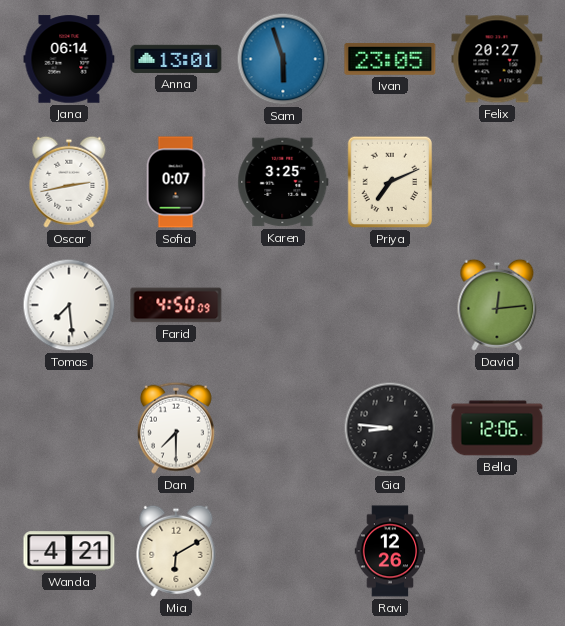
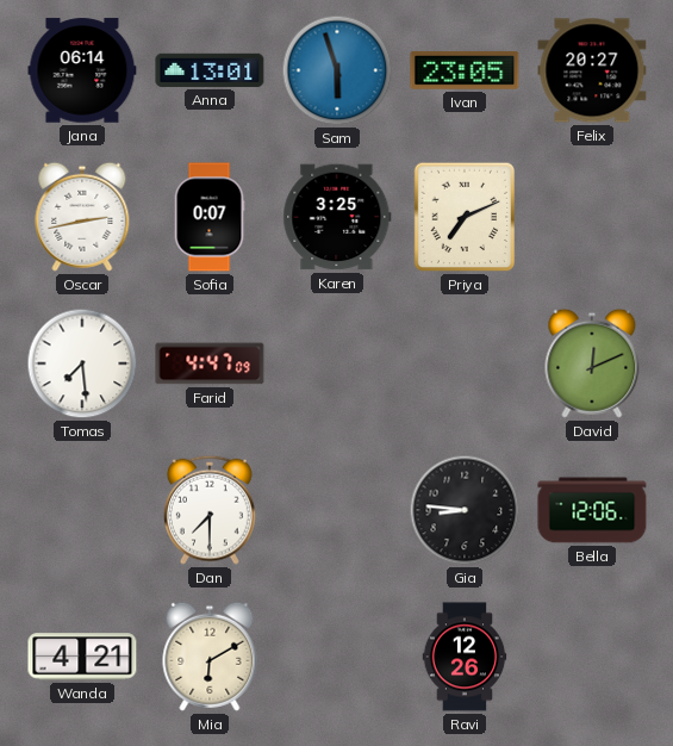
Farid: 4:50 -> 4:47
David: 12:14 -> 12:11
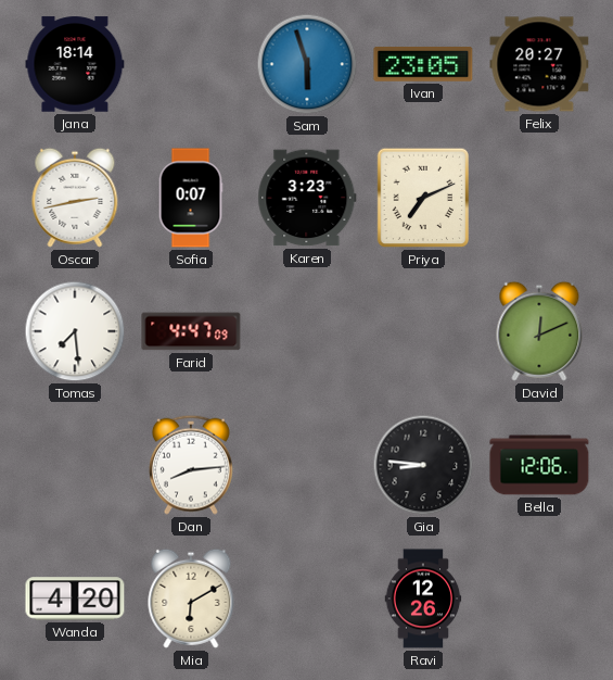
Jana: 06:14 -> 18:14
Anna: 13:01 -> none
Karen: 3:25 -> 3:23
Dan: 7:30 -> 8:14
Wanda: 4:21 -> 4:20
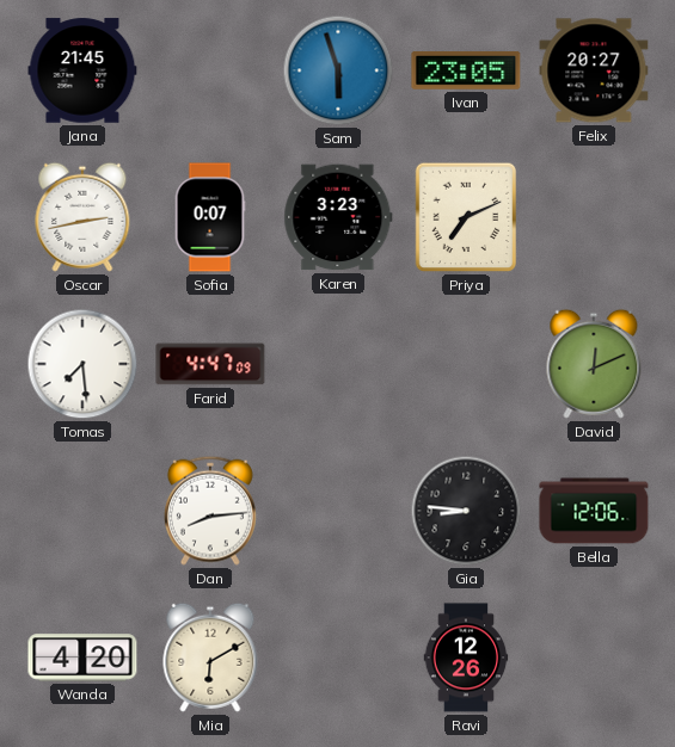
Jana: 18:14 -> 21:45
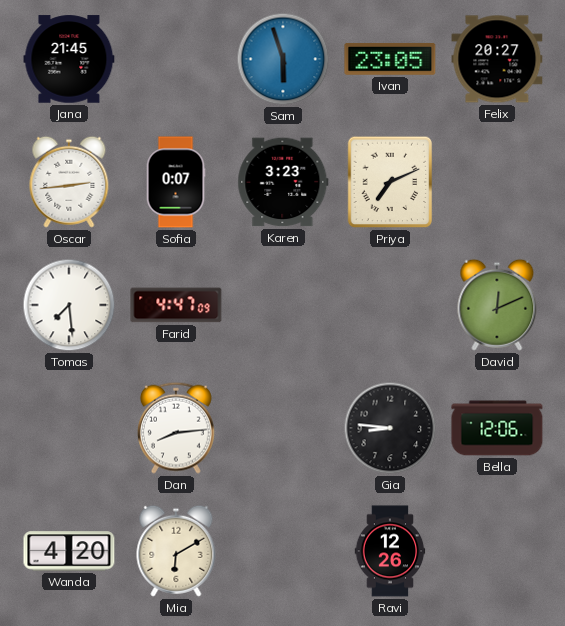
Oscar: 2:43 -> 2:44
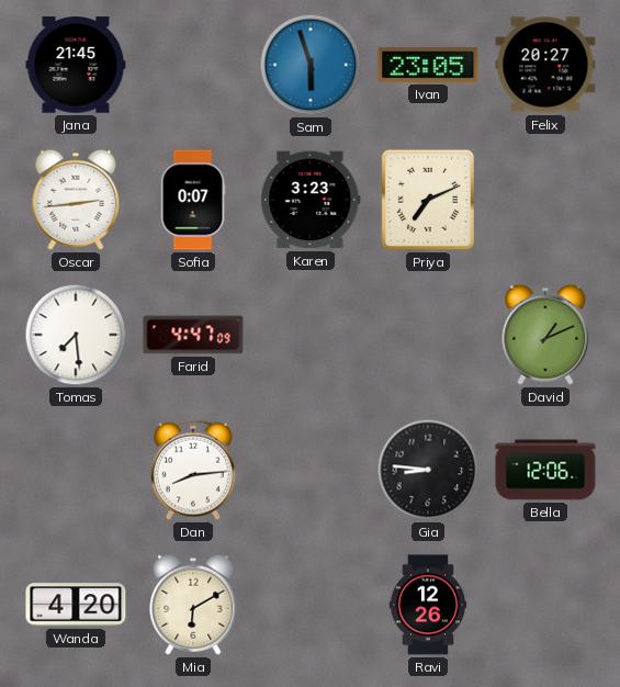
David: 12:11 -> 1:11
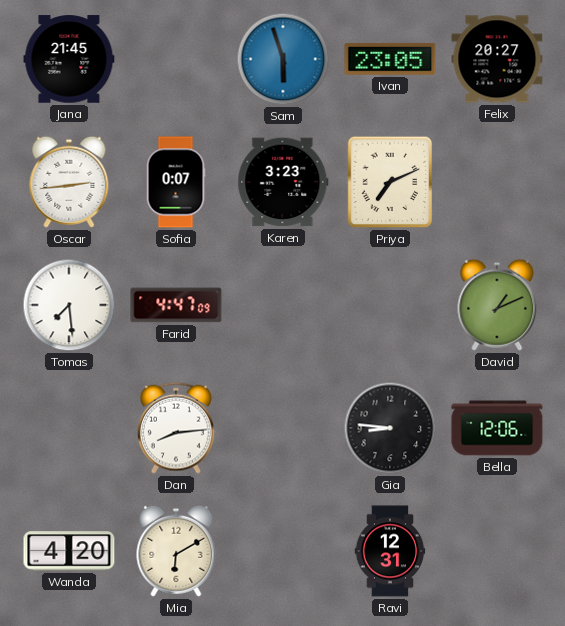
Ravi: 12:26 -> 12:31
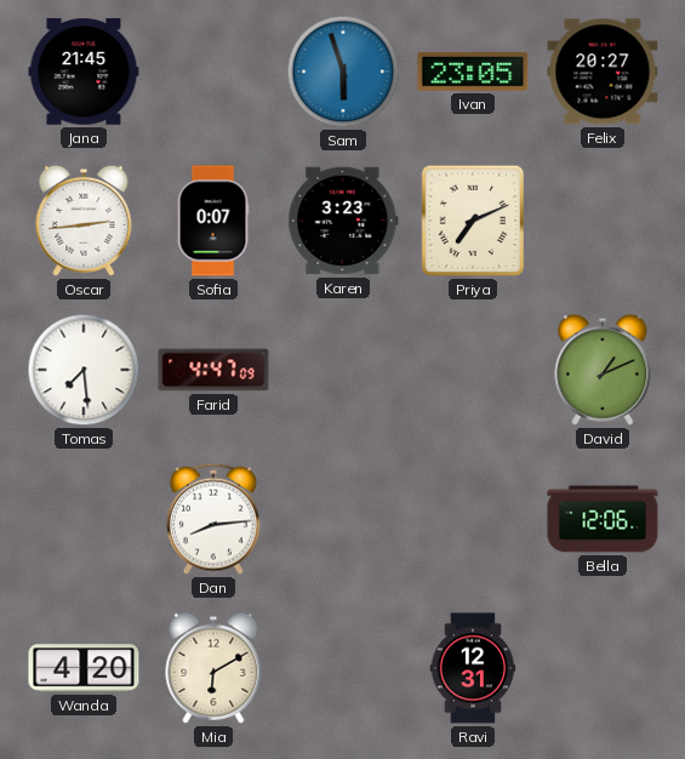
Gia: 8:46 -> none
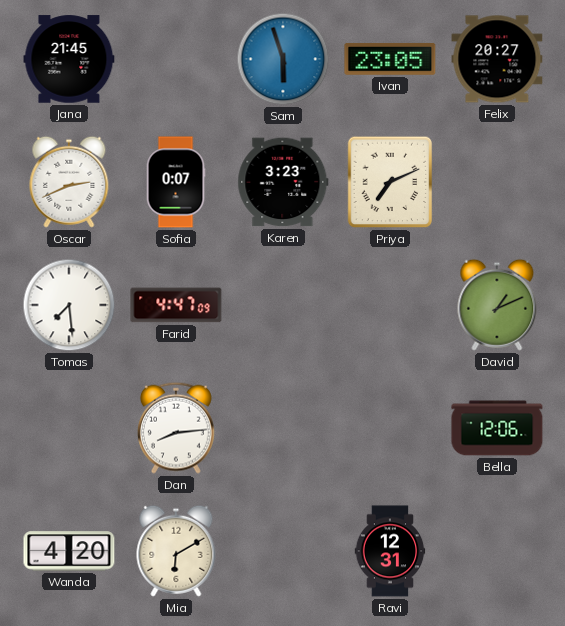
Oscar: 2:44 -> 2:41
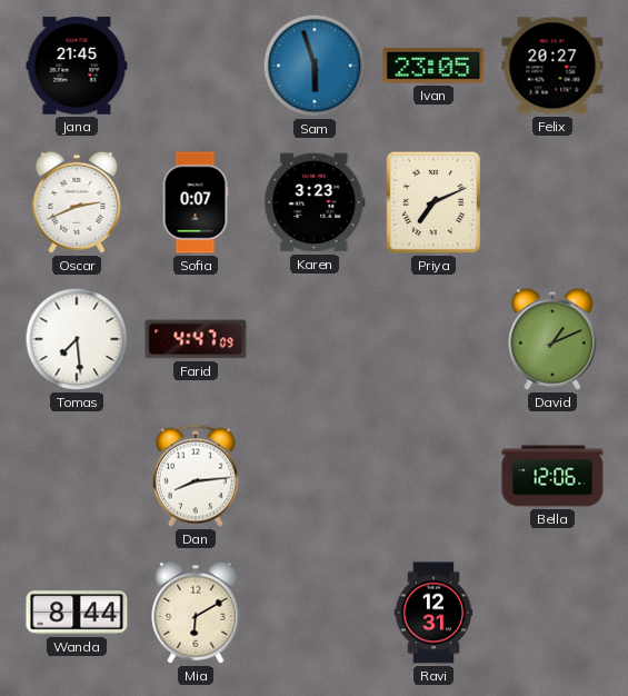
Wanda: 4:20 -> 8:44
